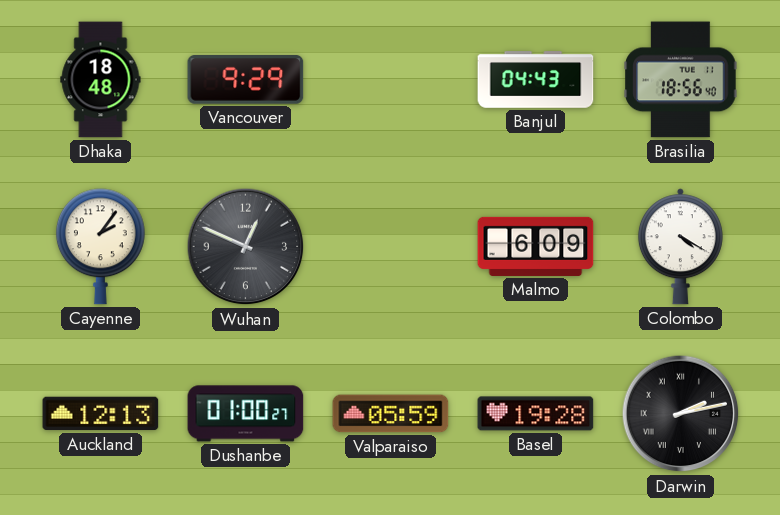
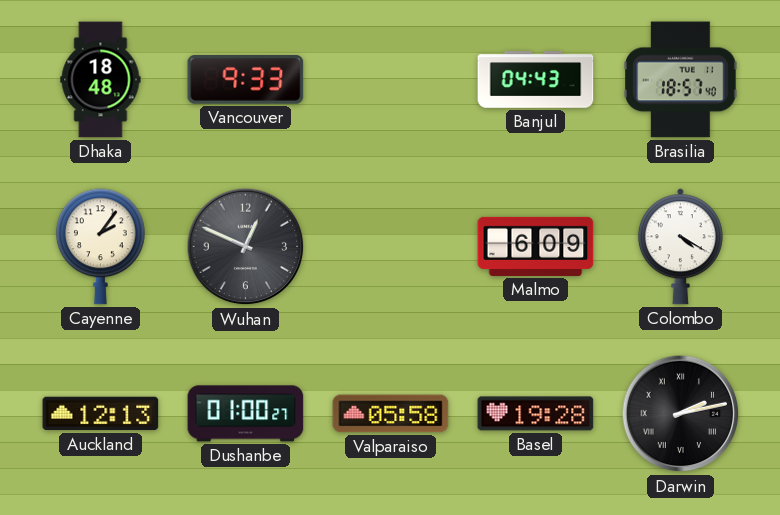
Vancouver: 9:29 -> 9:33
Brasilia: 18:56 -> 18:57
Valparaiso: 05:59 -> 05:58
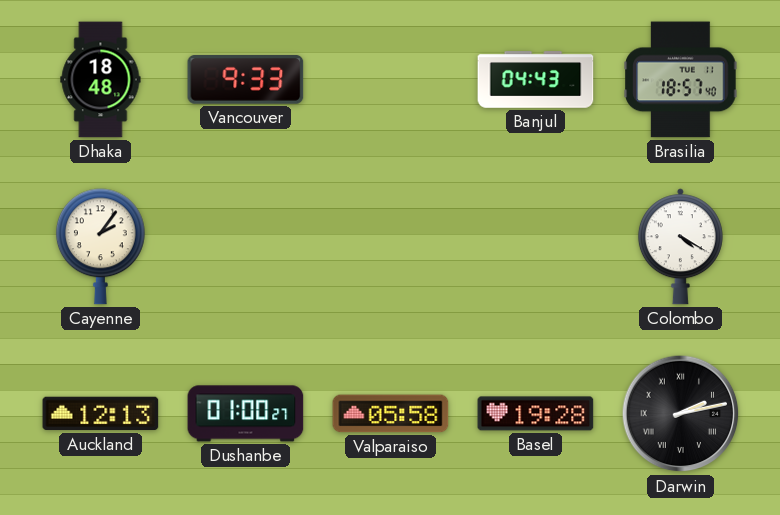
Wuhan: 12:49 -> none
Malmo: 6:09 -> none
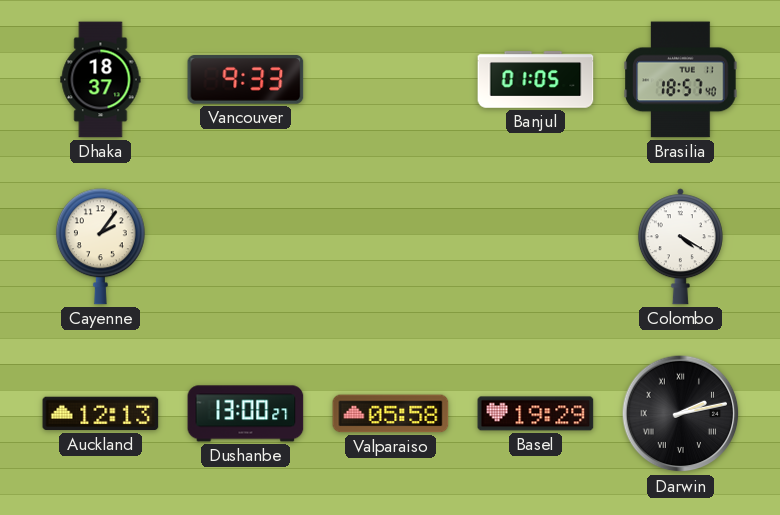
Dhaka: 18:48 -> 18:37
Banjul: 04:43 -> 01:05
Dushanbe: 01:00 -> 13:00
Basel: 19:28 -> 19:29
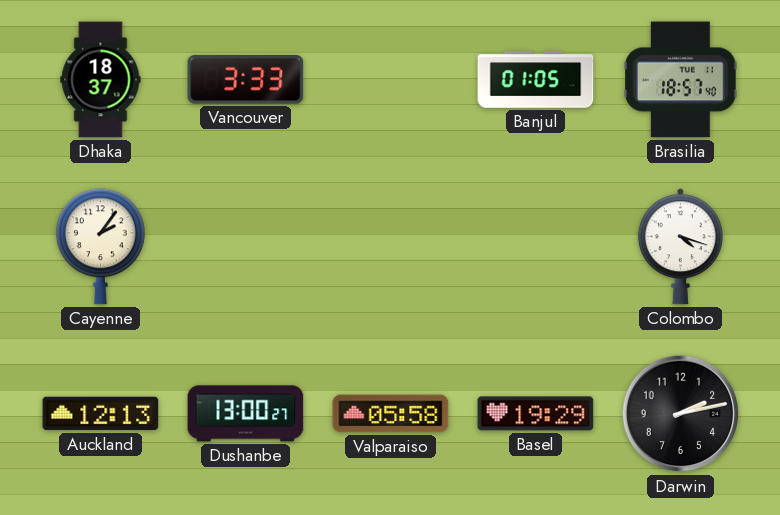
Vancouver: 9:33 -> 3:33
Colombo: 4:20 -> 4:18
Darwin numerals: Roman -> Arabic
